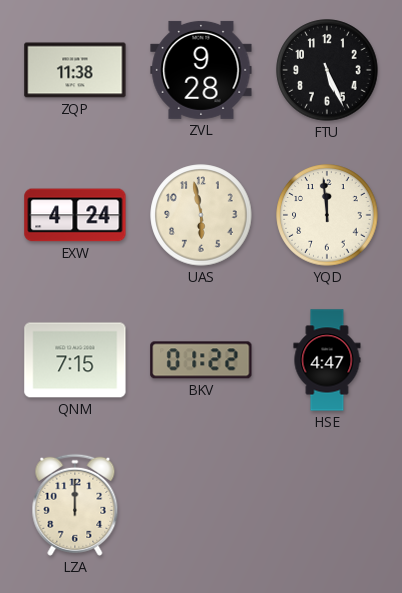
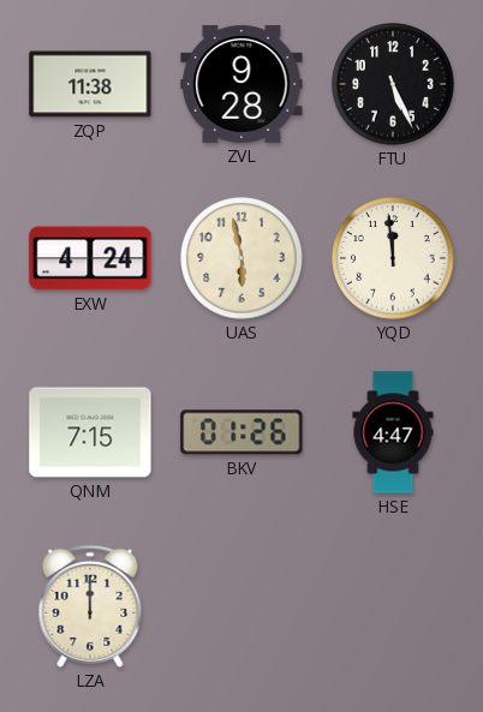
BKV: 01:22 -> 01:26
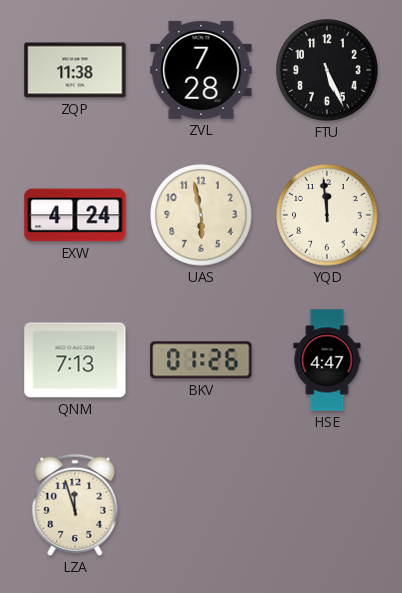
ZVL: 9:28 -> 7:28
QNM: 7:15 -> 7:13
LZA: 12:00 -> 11:57
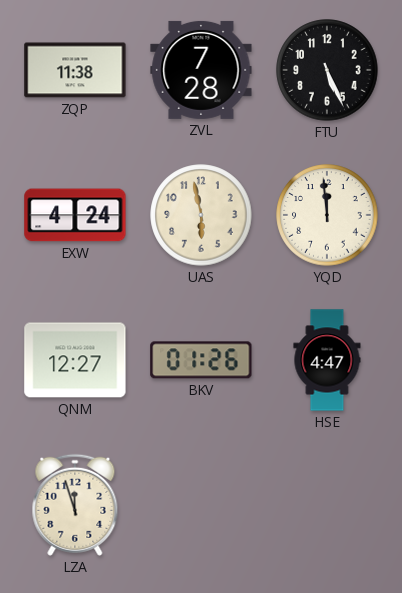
QNM: 7:13 -> 12:27
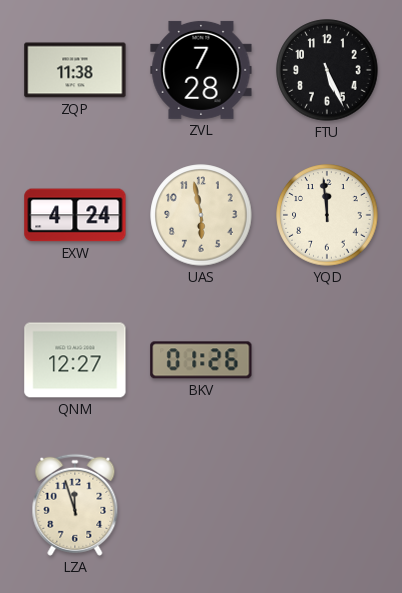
HSE: 4:47 -> none
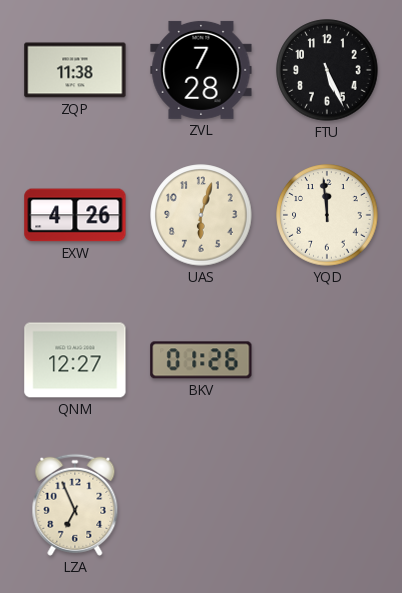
EXW: 4:24 -> 4:26
UAS: 5:58 -> 6:03
LZA: 11:57 -> 6:56
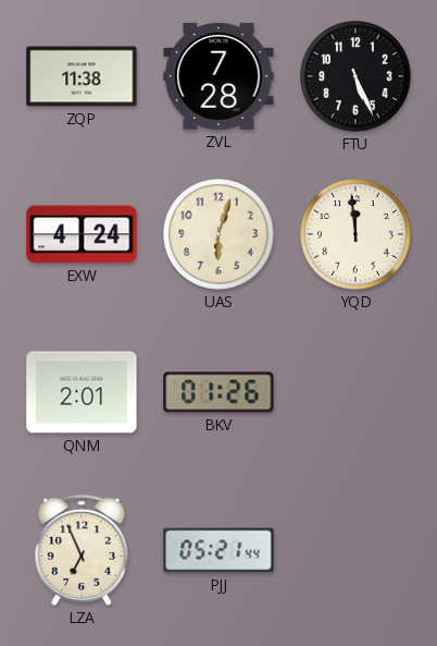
EXW: 4:26 -> 4:24
QNM: 12:27 -> 2:01
PJJ: none -> 05:21
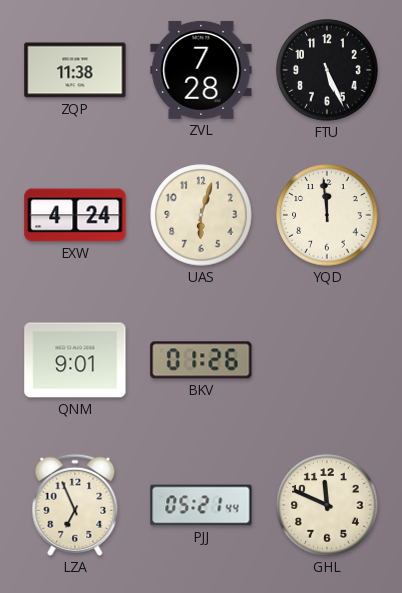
QNM: 2:01 -> 9:01
GHL: none -> 11:49
